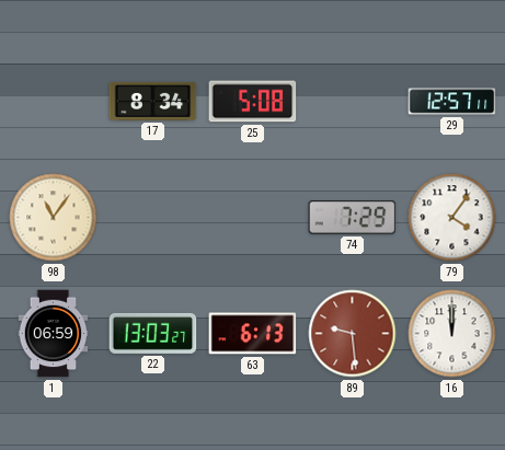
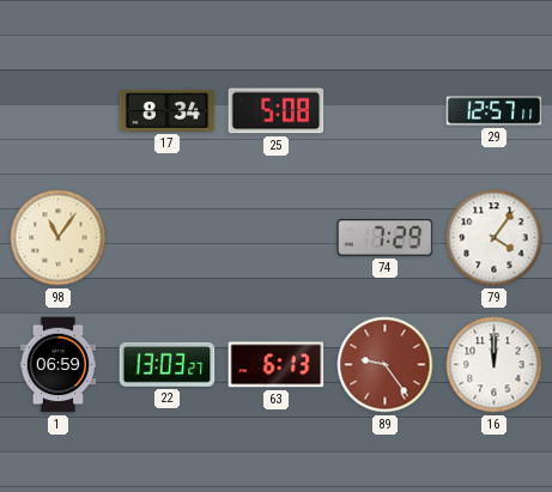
89: 9:29 -> 9:24
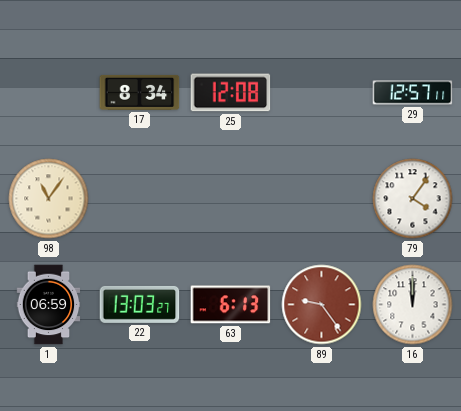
25: 5:08 -> 12:08
74: 7:29 -> none
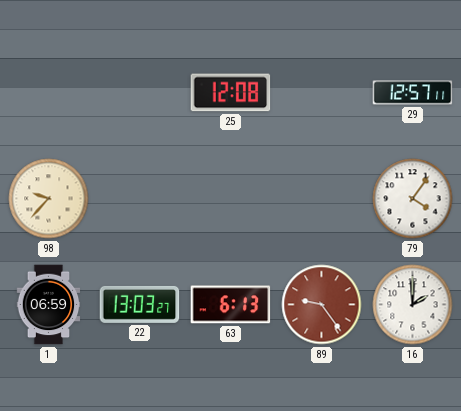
17: 8:34 -> none
98: 11:06 -> 9:37
16: 12:00 -> 2:00
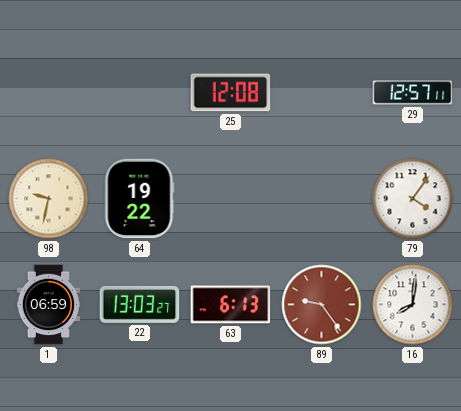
98: 9:37 -> 9:32
64: none -> 19:22
16: 2:00 -> 8:01
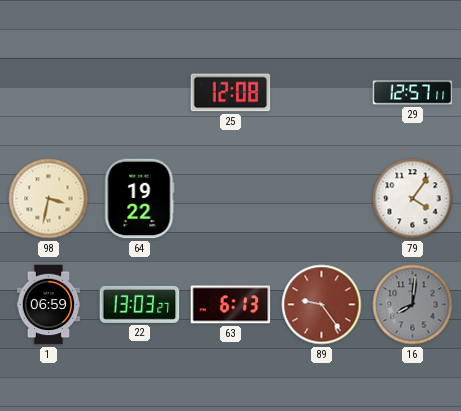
98: 9:32 -> 3:32
16 dial: white -> grey
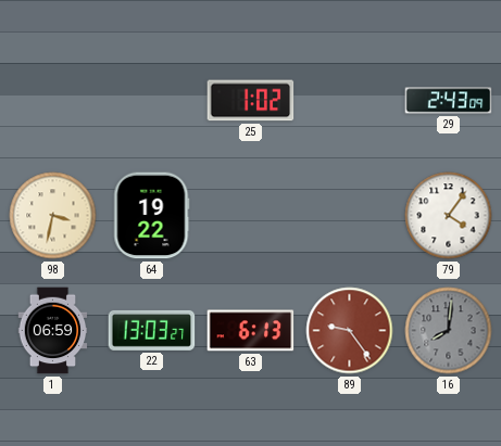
25: 12:08 -> 1:02
29: 12:57 -> 2:43
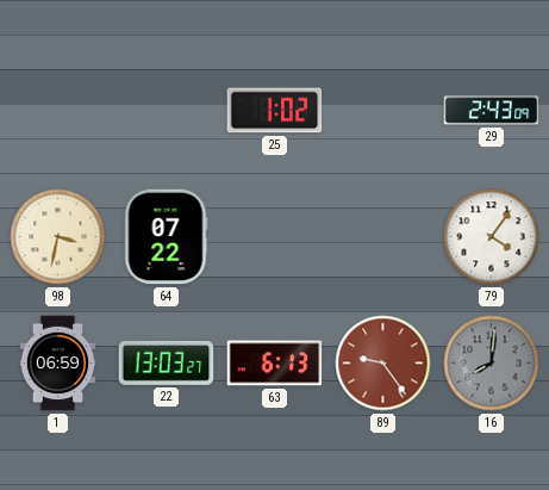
64: 19:22 -> 07:22
